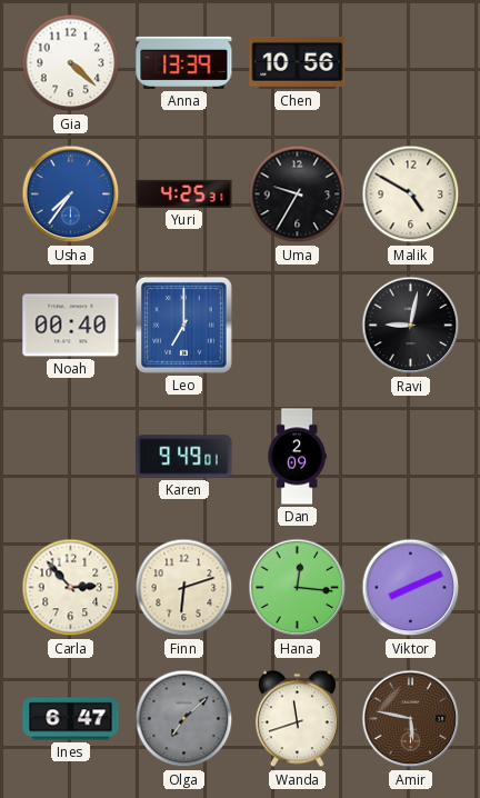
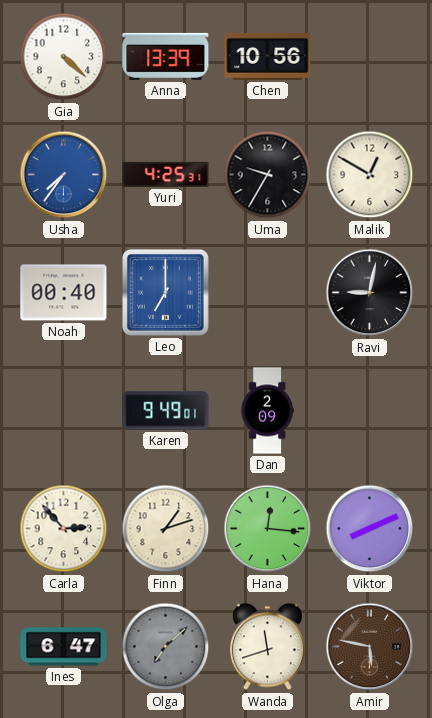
Malik: 4:50 -> 12:50
Finn: 6:12 -> 1:12
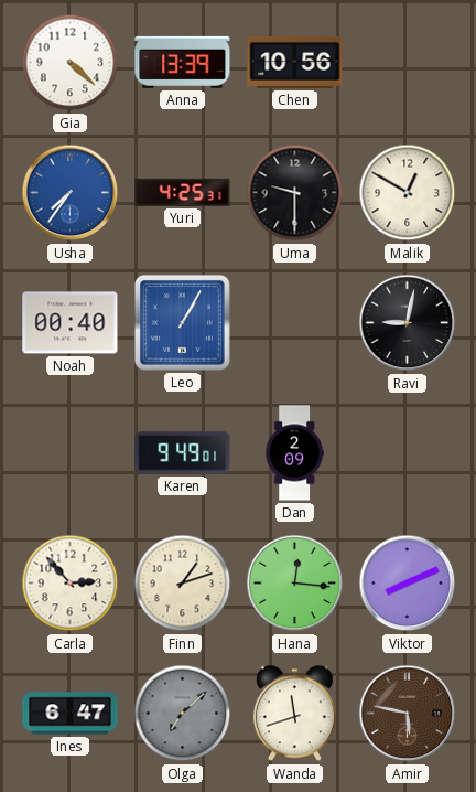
Uma: 9:35 -> 9:30
Leo: 7:00 -> 1:05
